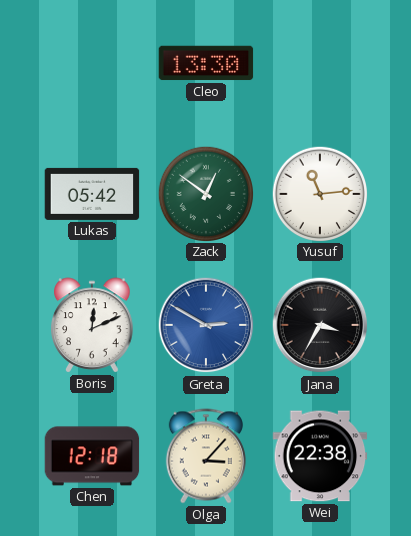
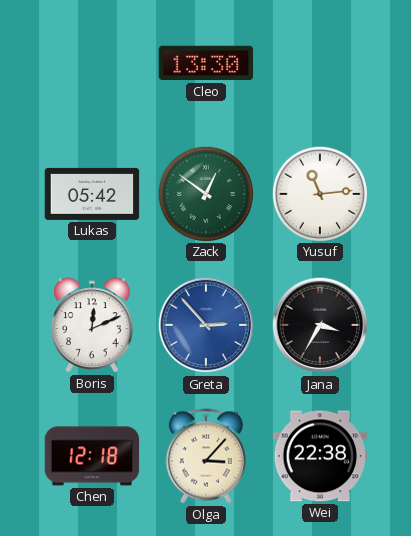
Greta: 2:50 -> 2:53
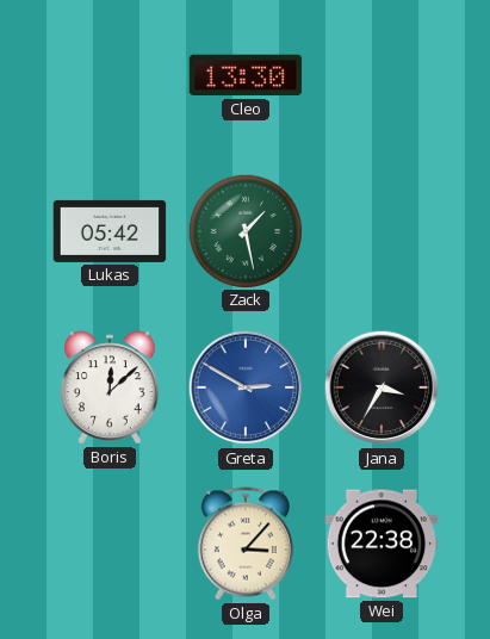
Zack: 12:51 -> 1:28
Yusuf: 11:14 -> none
Boris: 12:11 -> 12:08
Greta: 2:53 -> 2:50
Chen: 12:18 -> none
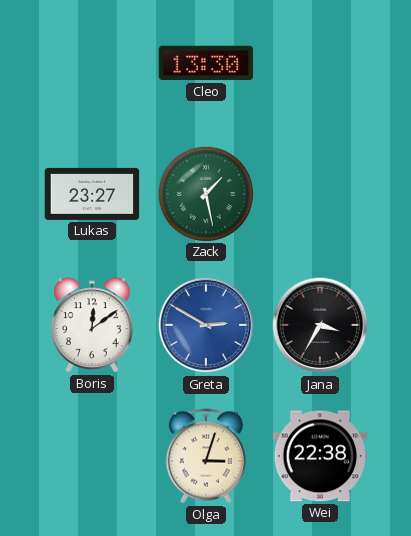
Lukas: 05:42 -> 23:27
Boris: 12:08 -> 12:09
Olga: 3:07 -> 3:03
